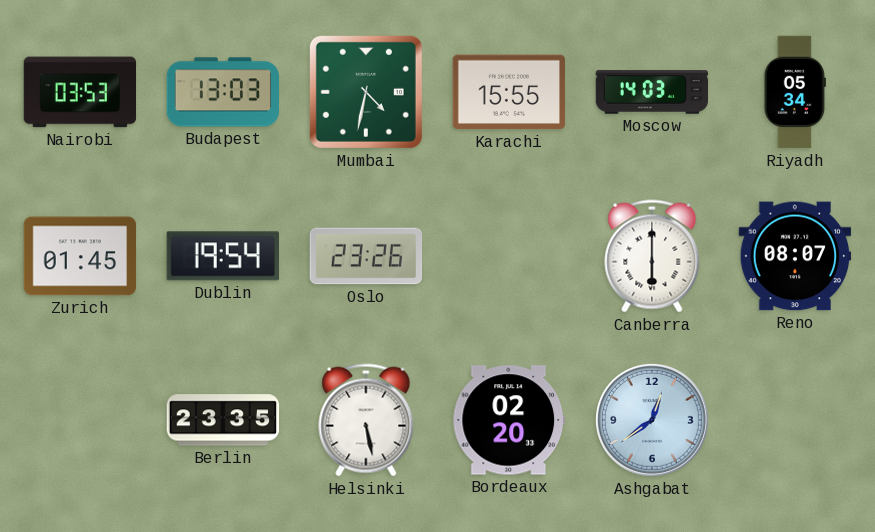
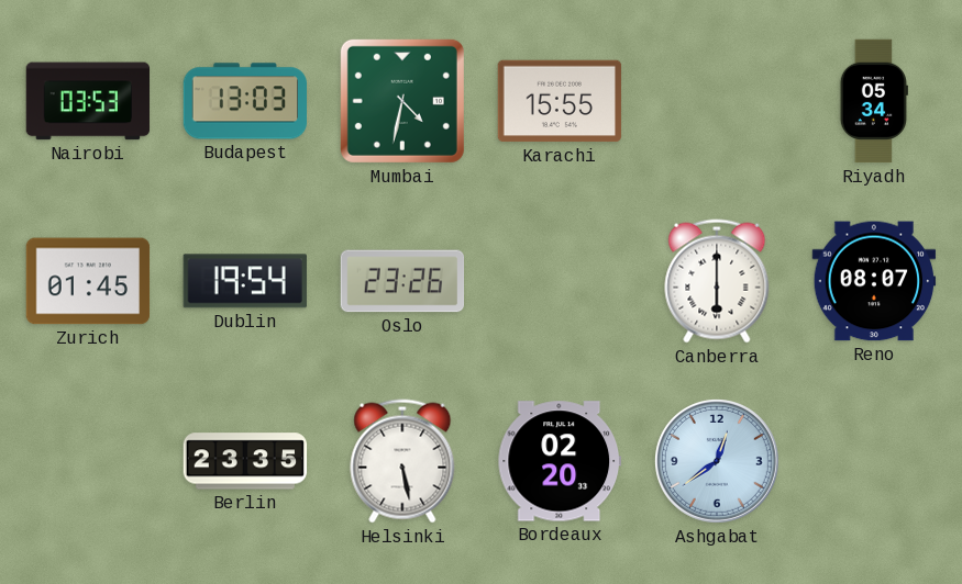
Moscow: 14:03 -> none
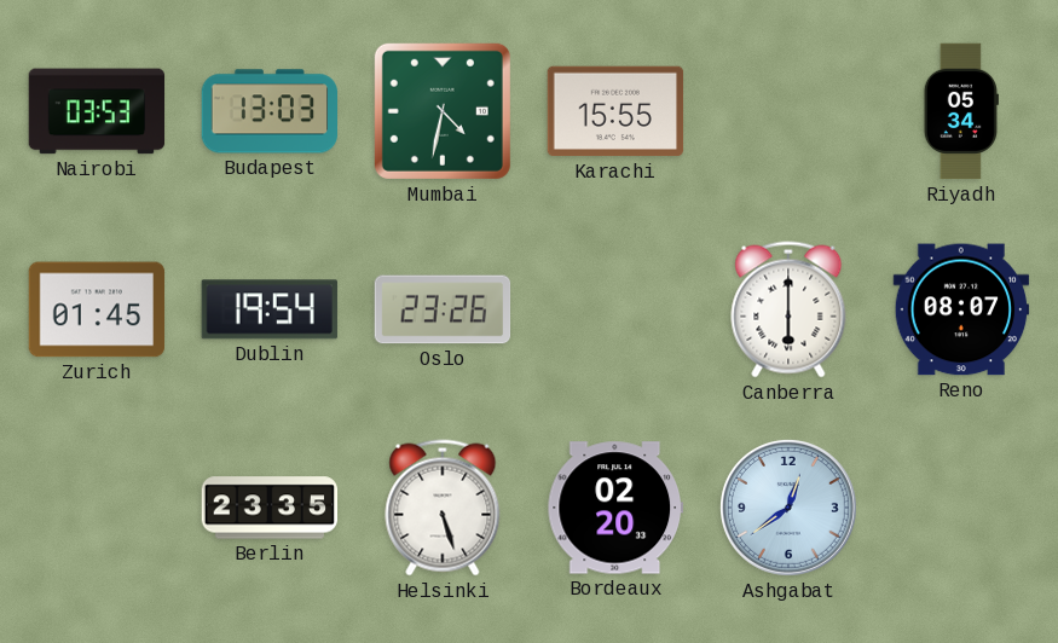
Helsinki: 5:28 -> 5:27
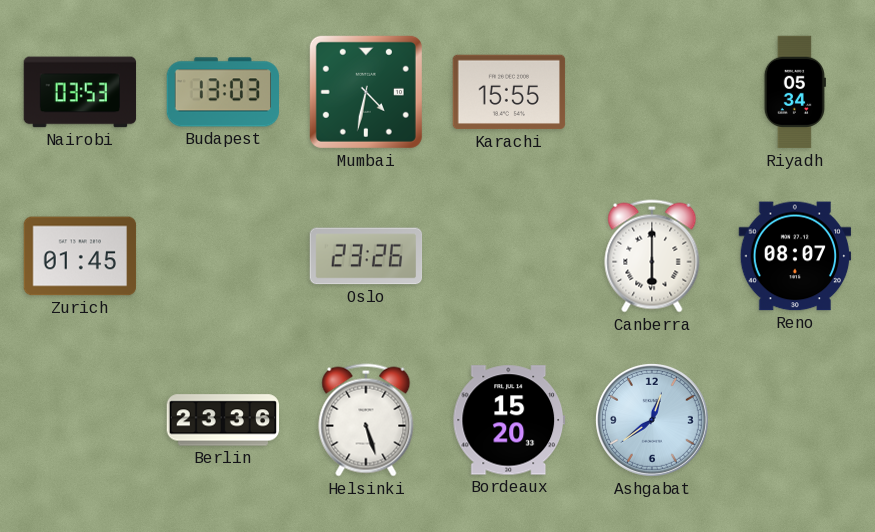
Dublin: 19:54 -> none
Berlin: 23:35 -> 23:36
Bordeaux: 02:20 -> 15:20
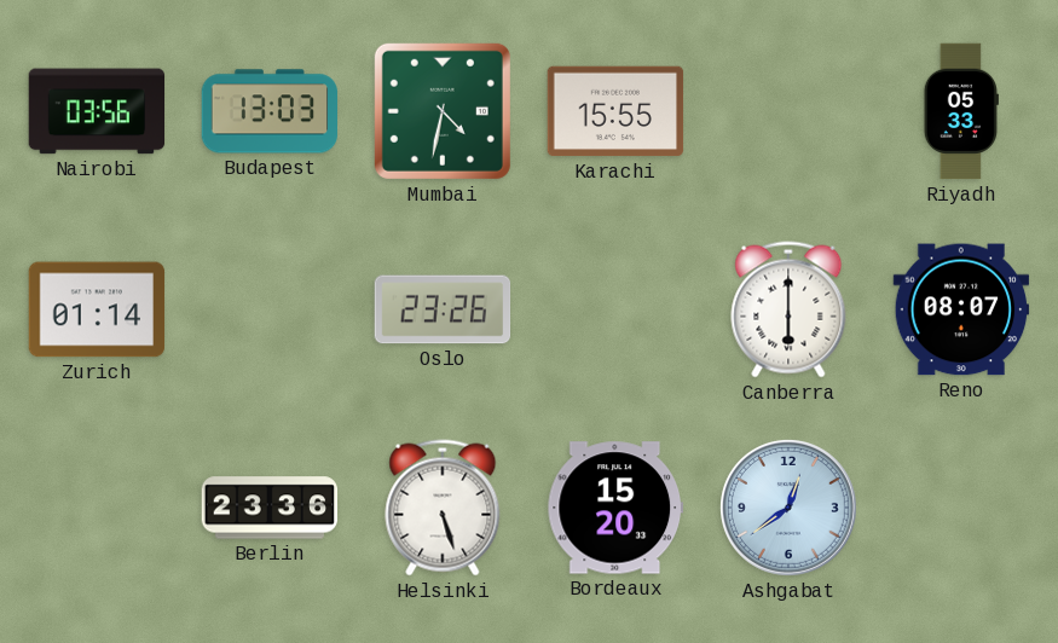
Nairobi: 03:53 -> 03:56
Riyadh: 05:34 -> 05:33
Zurich: 01:45 -> 01:14
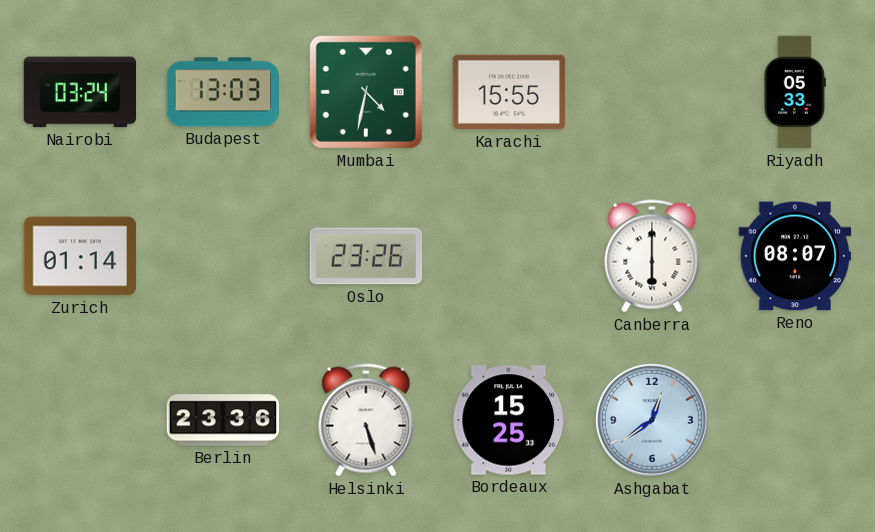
Nairobi: 03:56 -> 03:24
Bordeaux: 15:20 -> 15:25
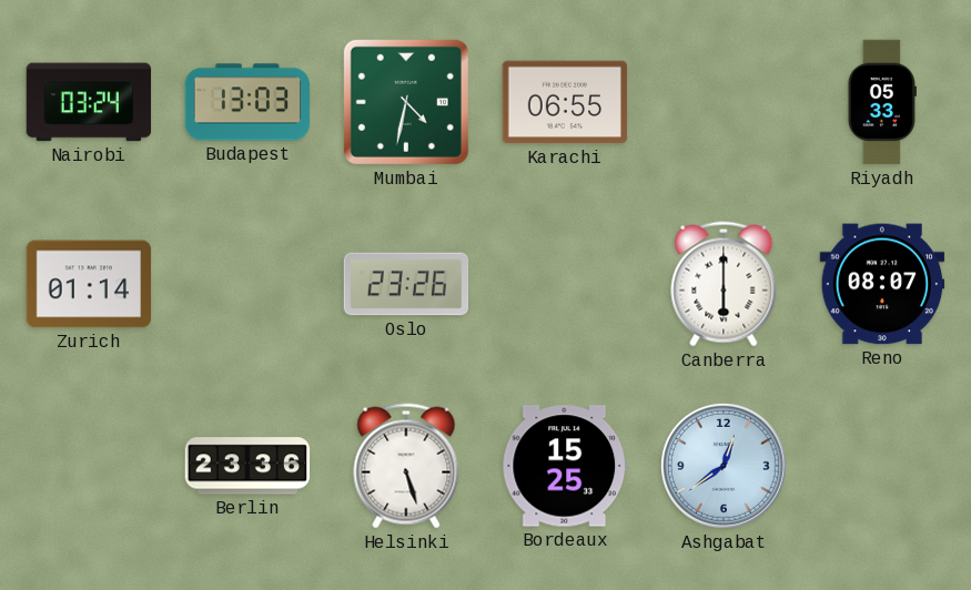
Karachi: 15:55 -> 06:55
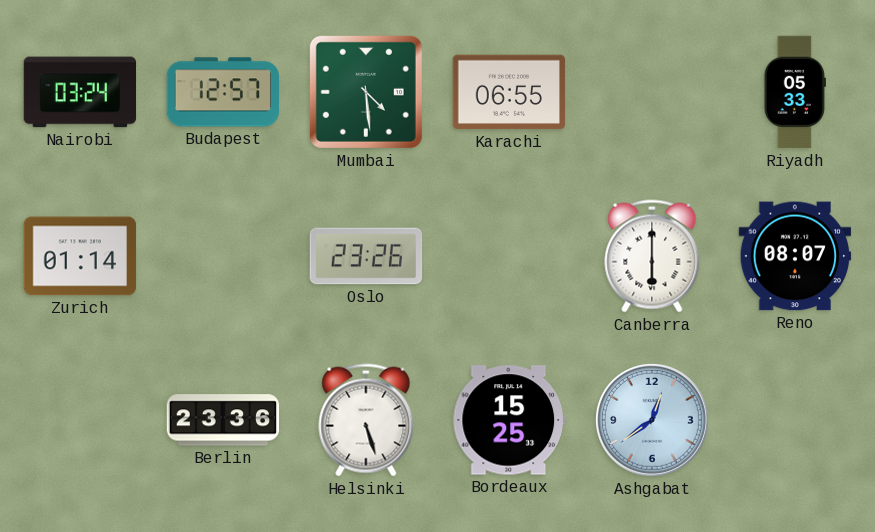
Budapest: 13:03 -> 12:57
Mumbai: 4:32 -> 4:29
